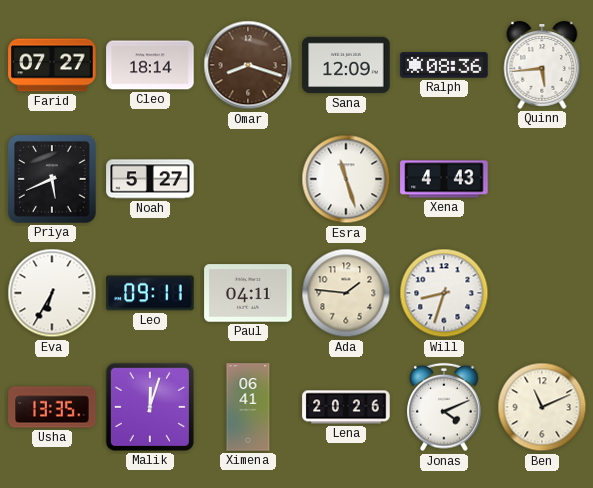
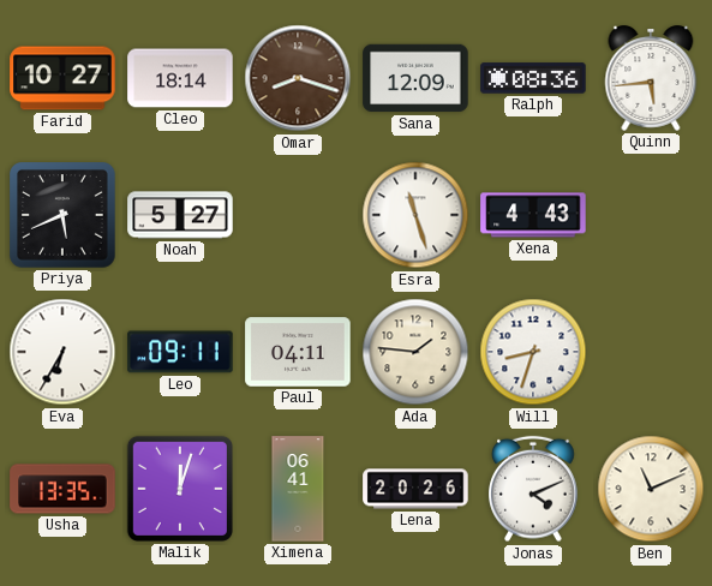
Farid: 07:27 -> 10:27
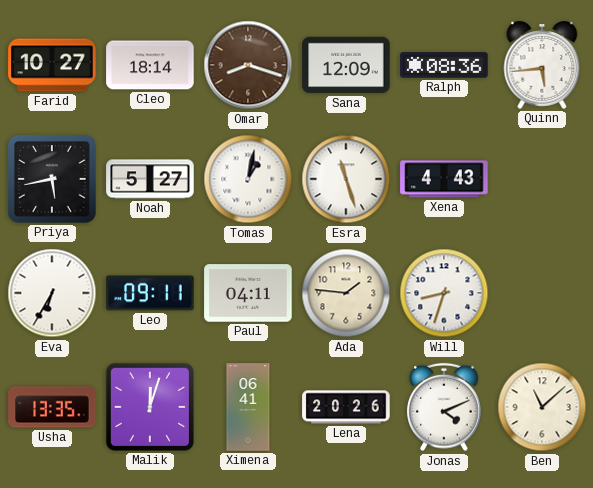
Priya: 5:41 -> 5:43
Tomas: none -> 1:02
Ben: 11:11 -> 11:08
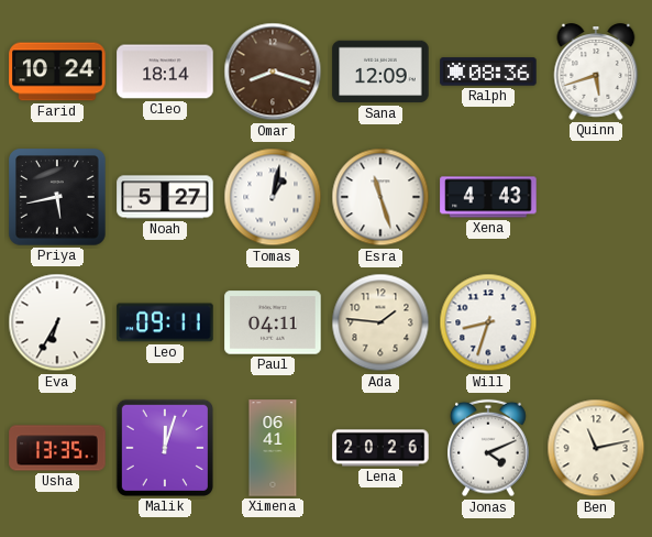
Farid: 10:27 -> 10:24
Quinn: 5:44 -> 5:42
Ben: 11:08 -> 11:13
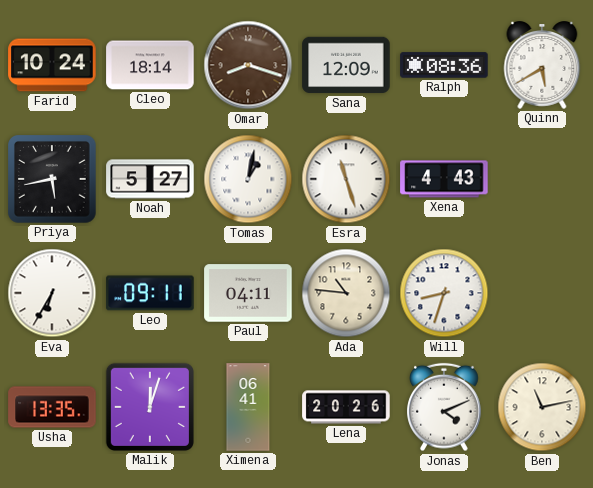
Quinn: 5:42 -> 5:40
Ada: 1:46 -> 10:46
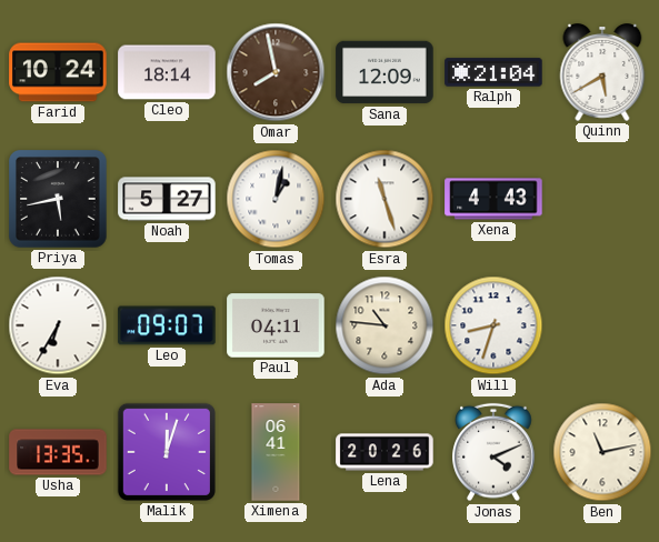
Omar: 8:18 -> 7:58
Ralph: 08:36 -> 21:04
Leo: 09:11 -> 09:07
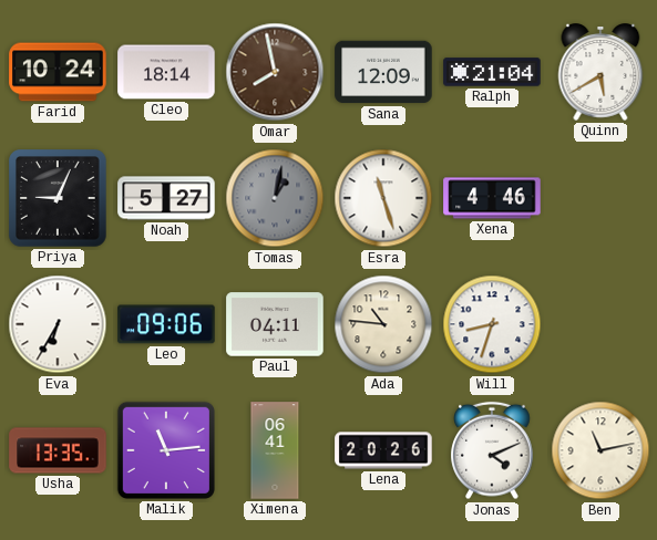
Priya: 5:43 -> 9:04
Tomas dial: white -> grey
Xena: 4:43 -> 4:46
Leo: 09:07 -> 09:06
Malik: 12:03 -> 11:14
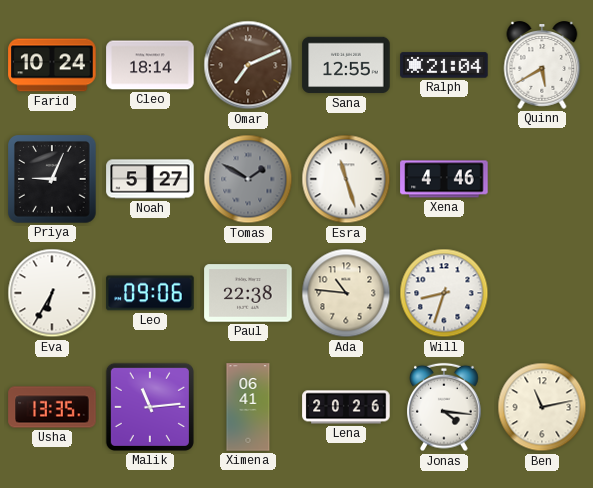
Omar: 7:58 -> 7:11
Sana: 12:09 -> 12:55
Tomas: 1:02 -> 1:50
Paul: 04:11 -> 22:38
Jonas: 4:11 -> 4:16
